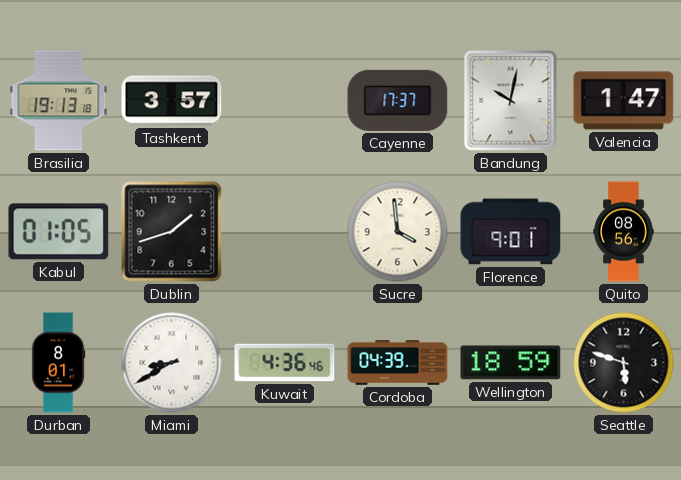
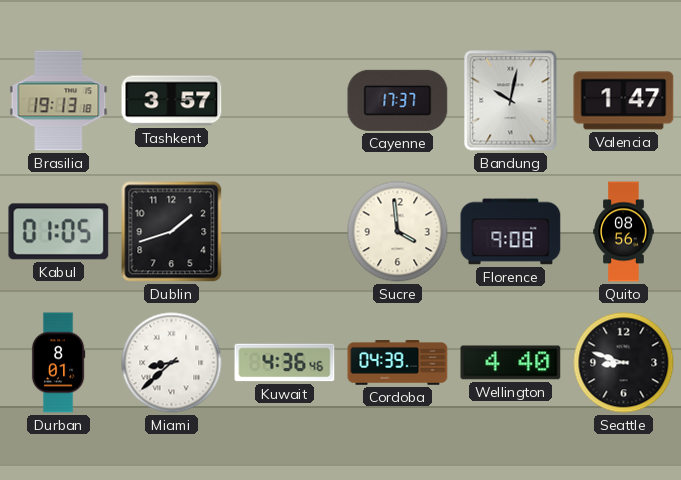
Florence: 9:01 -> 9:08
Miami: 8:40 -> 8:38
Wellington: 18:59 -> 4:40
Seattle: 5:48 -> 8:48
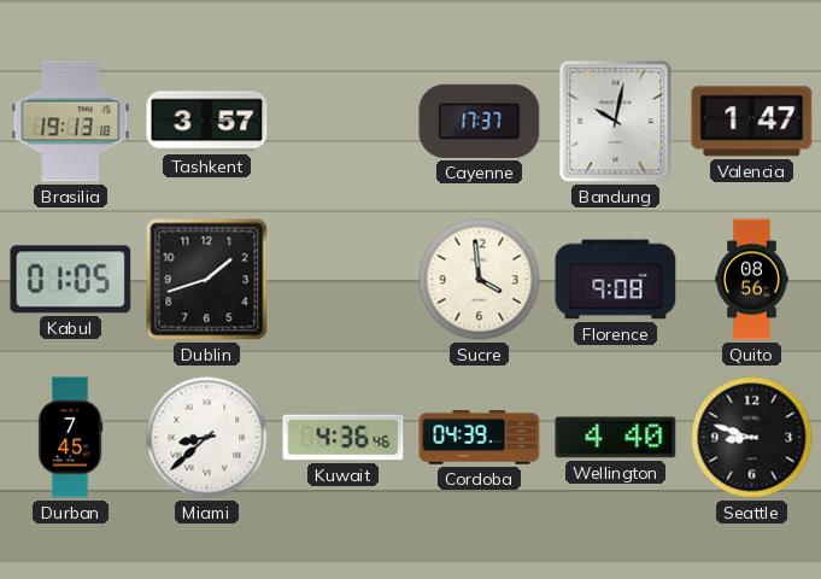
Durban: 8:01 -> 7:45
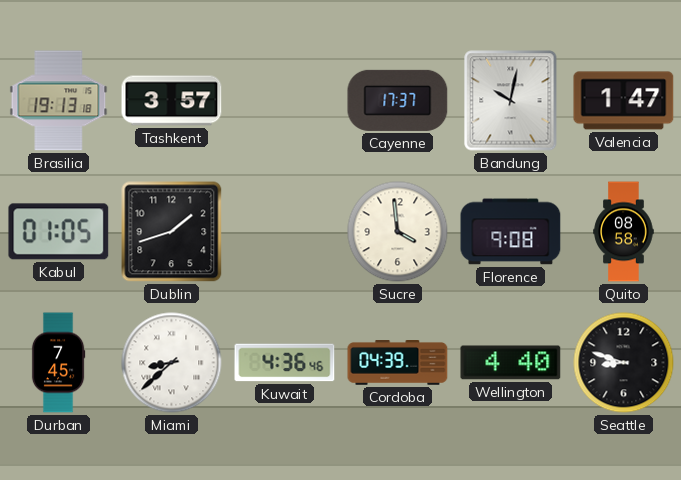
Quito: 08:56 -> 08:58
